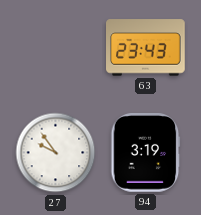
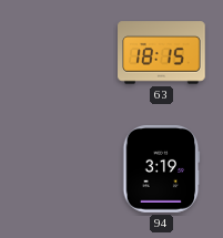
63: 23:43 -> 18:15
27: 9:54 -> none
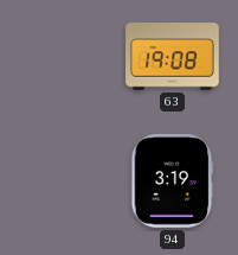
63: 18:15 -> 19:08
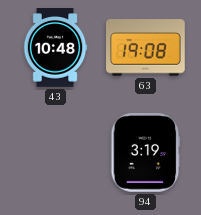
43: none -> 10:48
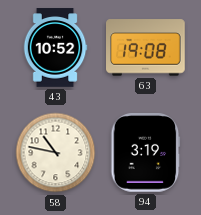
43: 10:48 -> 10:52
58: none -> 10:47
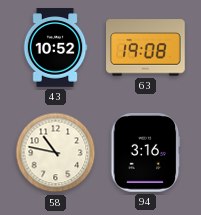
94: 3:19 -> 3:16
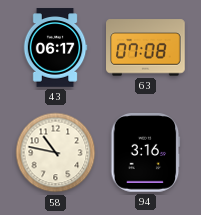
43: 10:52 -> 06:17
63: 19:08 -> 07:08
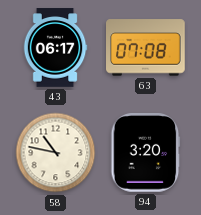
94: 3:16 -> 3:20
